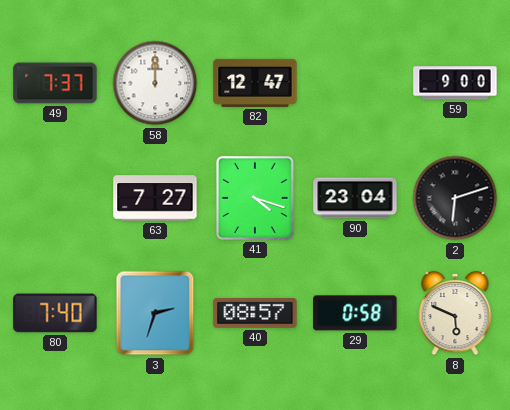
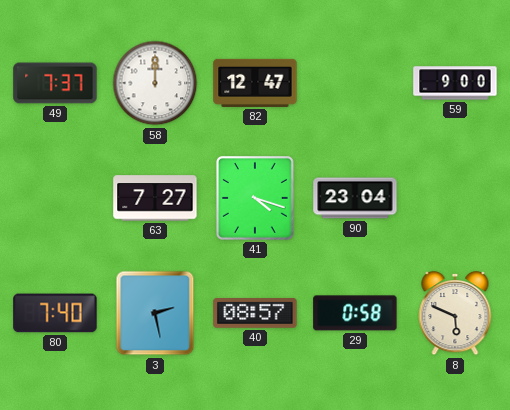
2: 6:12 -> none
3: 2:33 -> 2:28
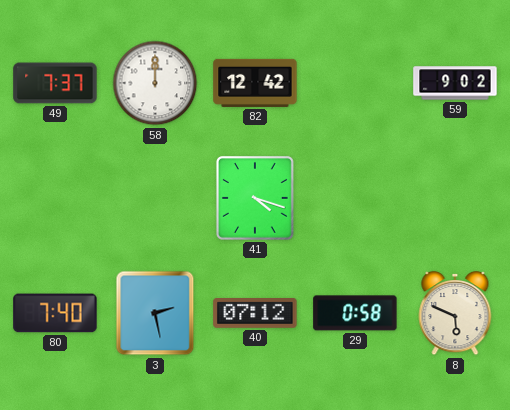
82: 12:47 -> 12:42
59: 9:00 -> 9:02
63: 7:27 -> none
90: 23:04 -> none
40: 08:57 -> 07:12
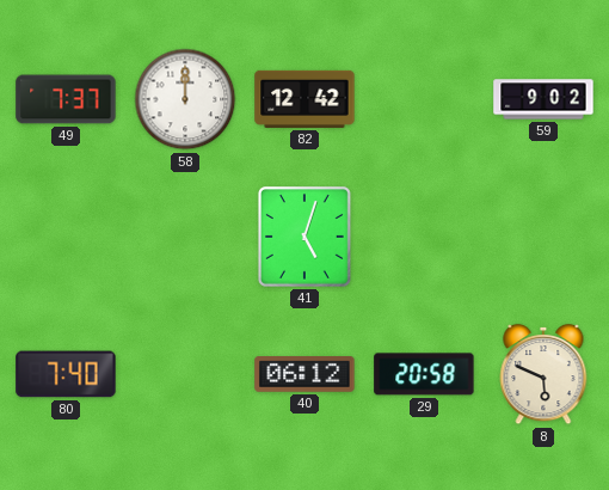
41: 4:18 -> 5:03
3: 2:28 -> none
40: 07:12 -> 06:12
29: 0:58 -> 20:58
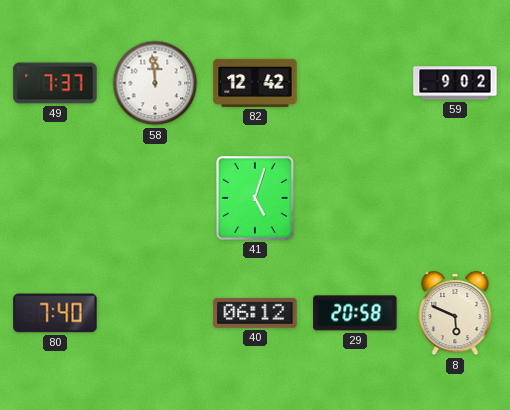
58: 12:00 -> 11:59
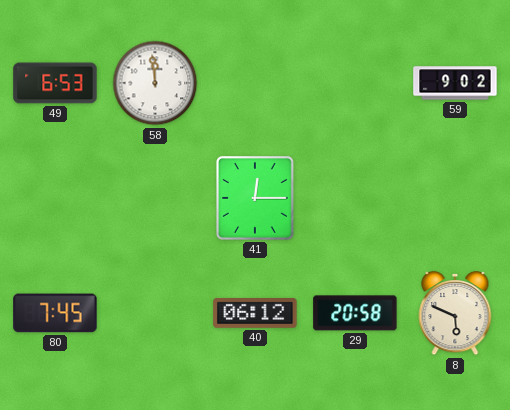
49: 7:37 -> 6:53
82: 12:42 -> none
41: 5:03 -> 12:15
80: 7:40 -> 7:45
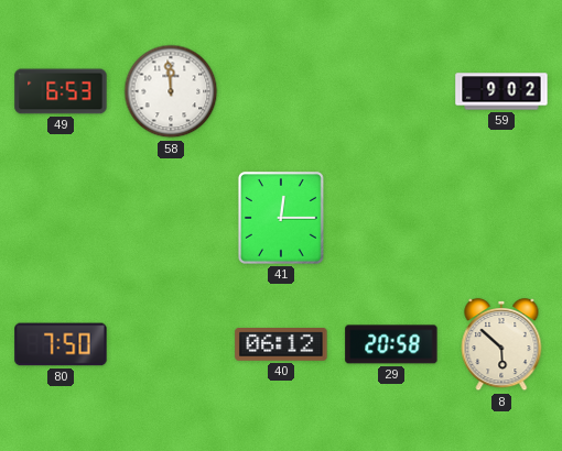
80: 7:45 -> 7:50
8: 5:49 -> 5:52
